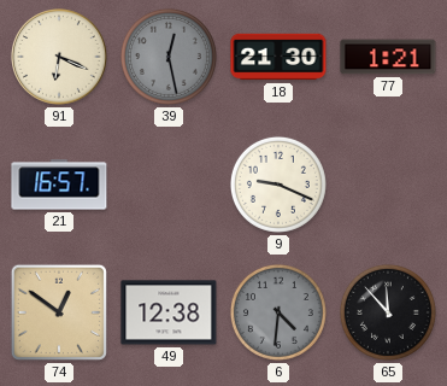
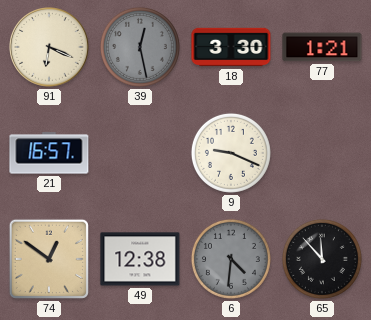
18: 21:30 -> 3:30
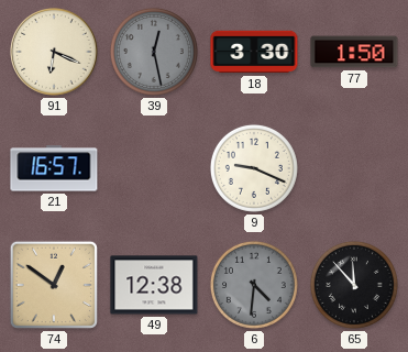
77: 1:21 -> 1:50
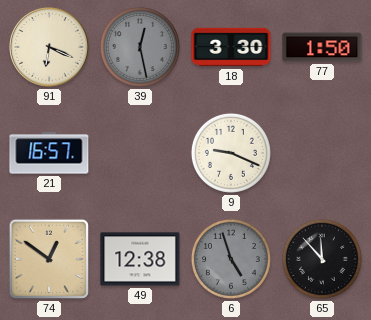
6: 4:31 -> 4:57
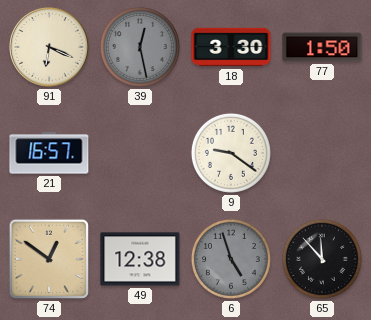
9: 9:19 -> 9:21
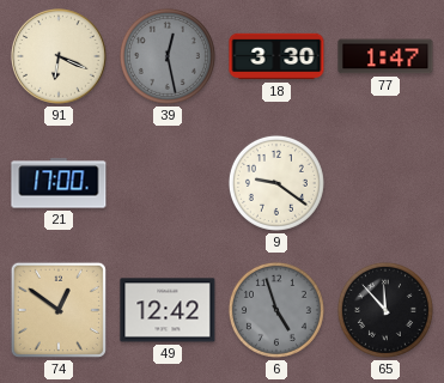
77: 1:50 -> 1:47
21: 16:57 -> 17:00
49: 12:38 -> 12:42
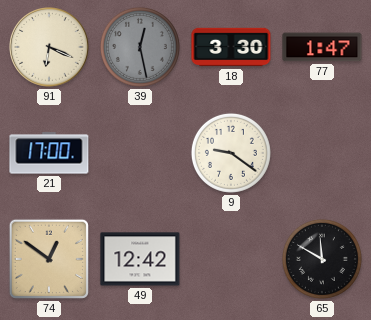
6: 4:57 -> none
65: 11:53 -> 11:50
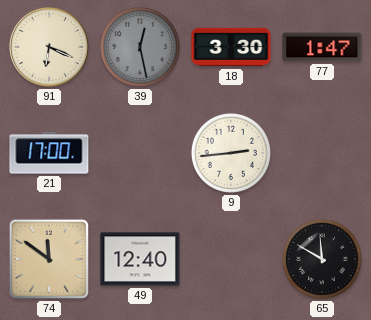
9: 9:21 -> 2:44
74: 12:51 -> 11:51
49: 12:42 -> 12:40
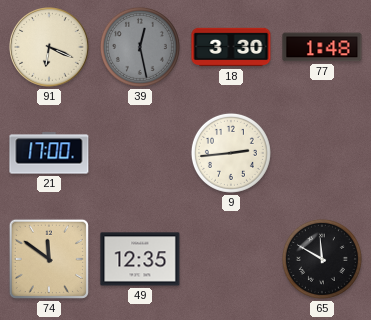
77: 1:47 -> 1:48
49: 12:40 -> 12:35
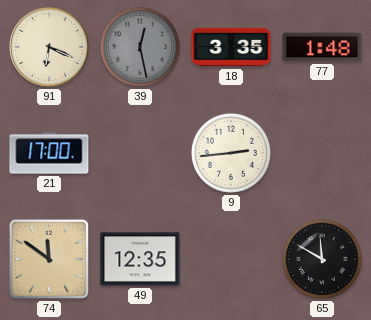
18: 3:30 -> 3:35
